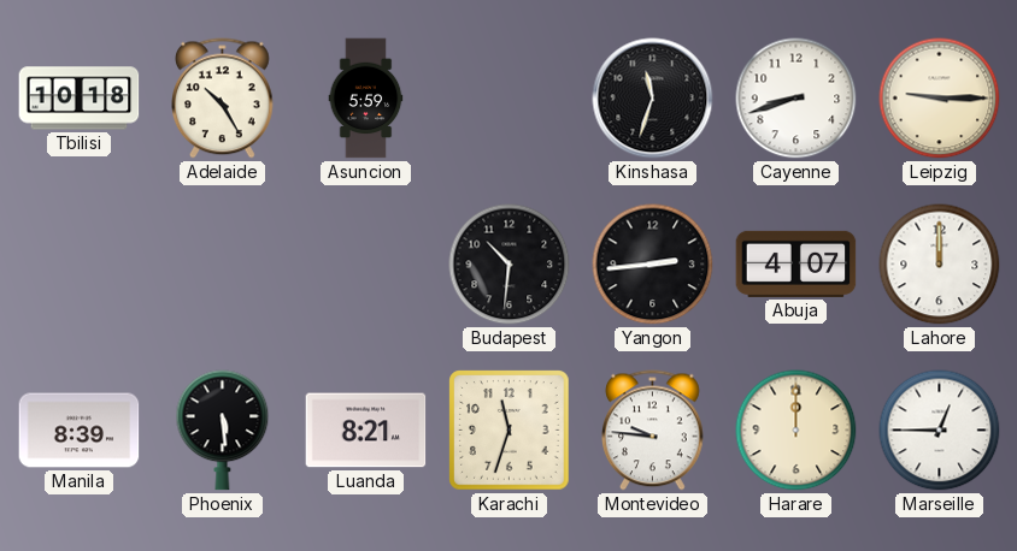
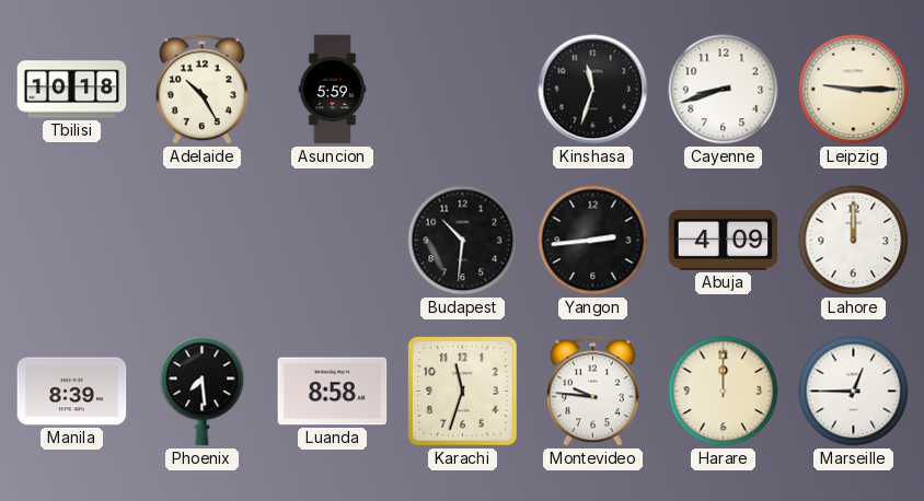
Abuja: 4:07 -> 4:09
Phoenix: 5:29 -> 7:29
Luanda: 8:21 -> 8:58
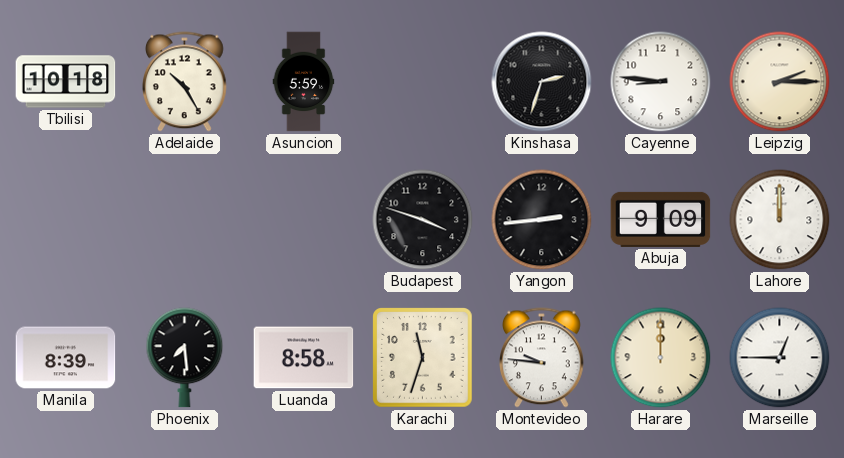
Kinshasa: 11:33 -> 2:33
Cayenne: 8:42 -> 8:46
Leipzig: 9:15 -> 2:15
Budapest: 10:31 -> 3:48
Abuja: 4:09 -> 9:09
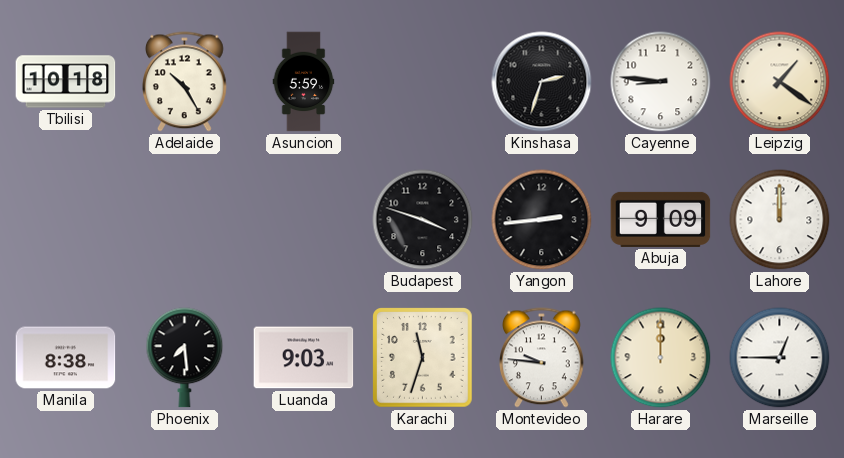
Leipzig: 2:15 -> 1:21
Manila: 8:39 -> 8:38
Luanda: 8:58 -> 9:03
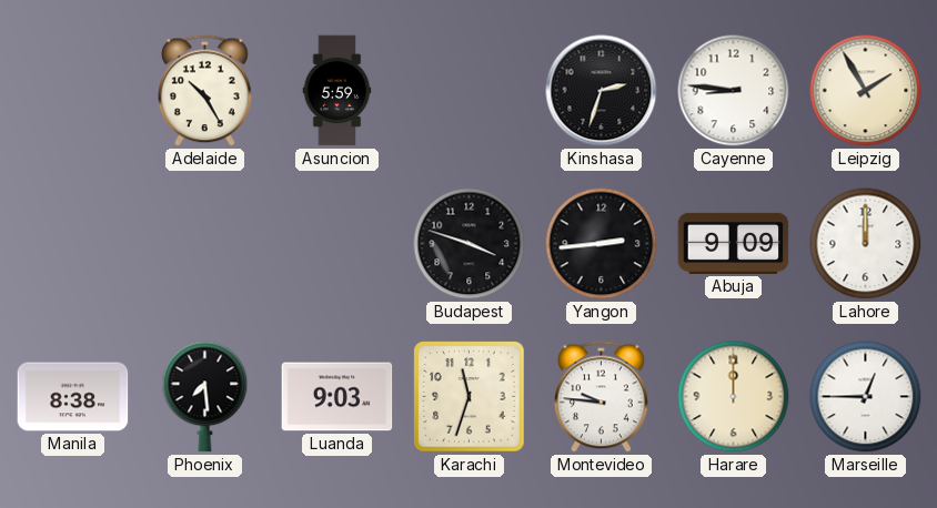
Tbilisi: 10:18 -> none
Leipzig: 1:21 -> 1:55
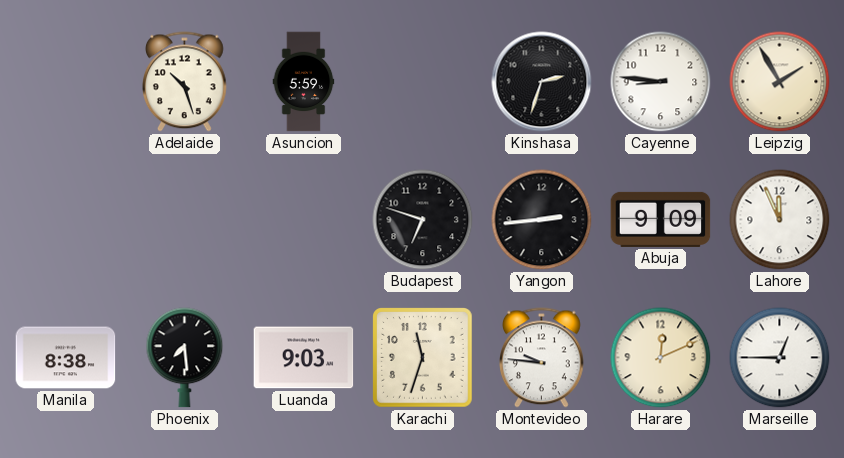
Adelaide: 10:25 -> 10:27
Budapest: 3:48 -> 6:48
Lahore: 12:00 -> 11:56
Harare: 12:00 -> 12:11
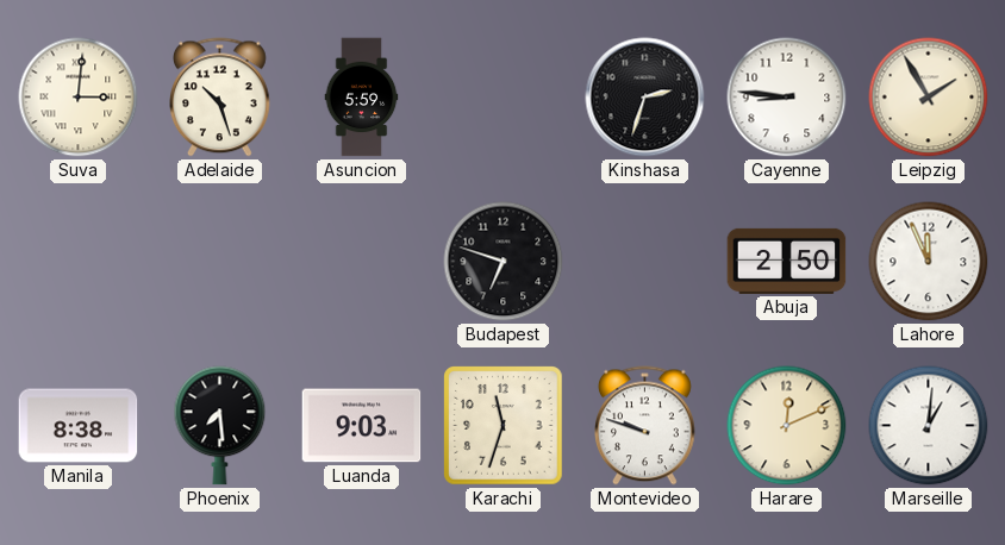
Suva: none -> 3:01
Yangon: 2:44 -> none
Abuja: 9:09 -> 2:50
Montevideo: 9:46 -> 9:48
Marseille: 12:45 -> 1:01
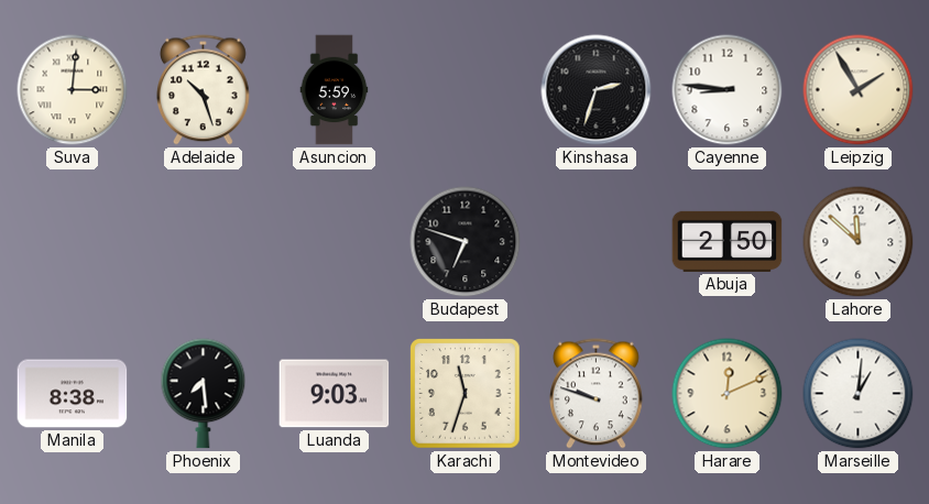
Lahore: 11:56 -> 11:52
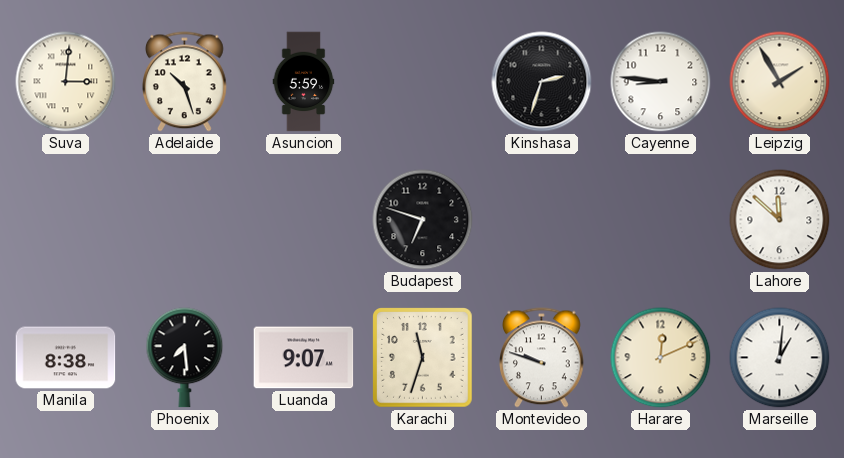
Abuja: 2:50 -> none
Luanda: 9:03 -> 9:07
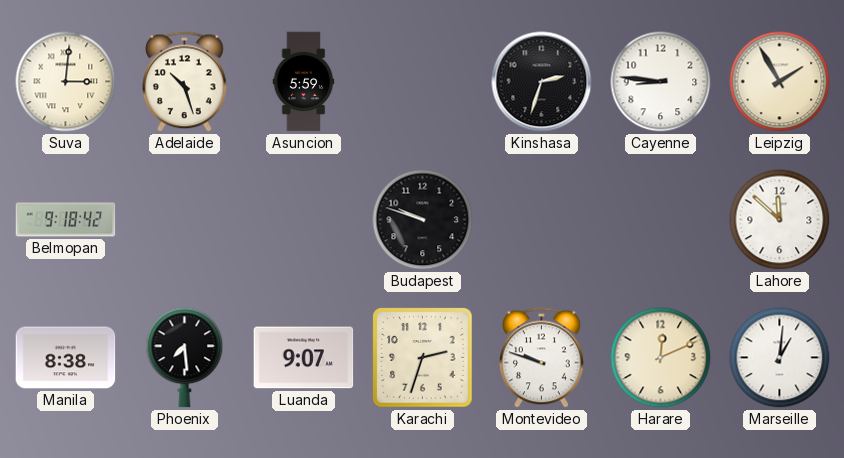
Belmopan: none -> 9:18
Budapest: 6:48 -> 9:48
Karachi: 11:33 -> 2:33
